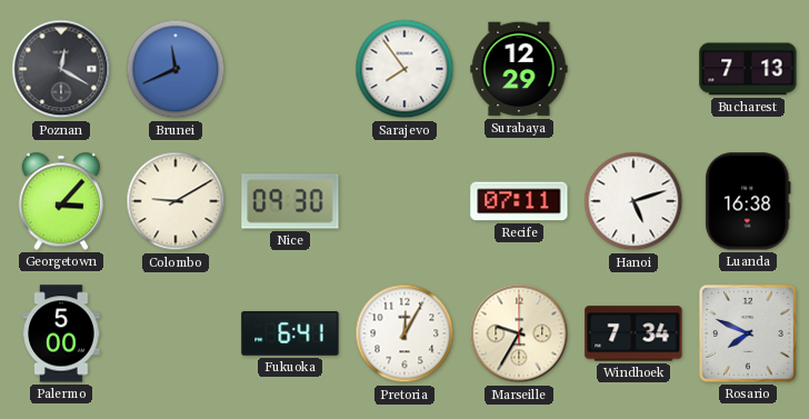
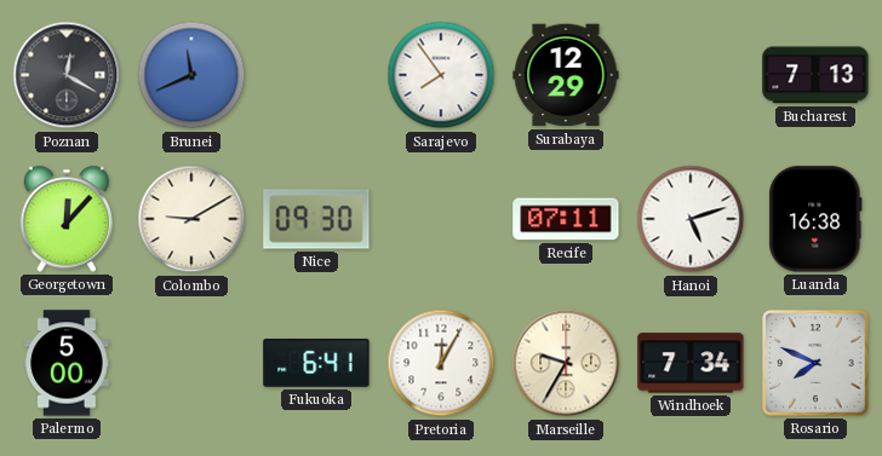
Georgetown: 3:07 -> 12:07
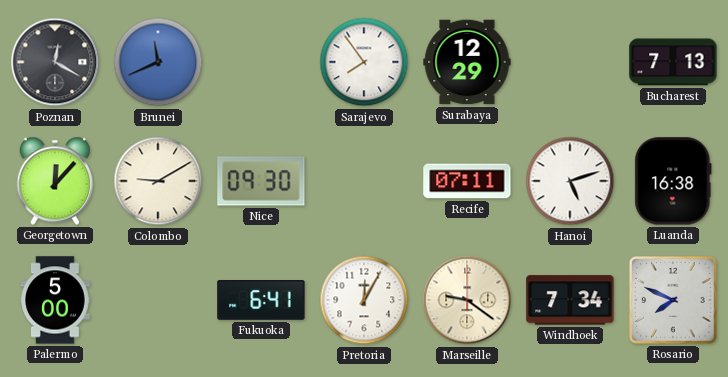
Marseille: 9:35 -> 9:21
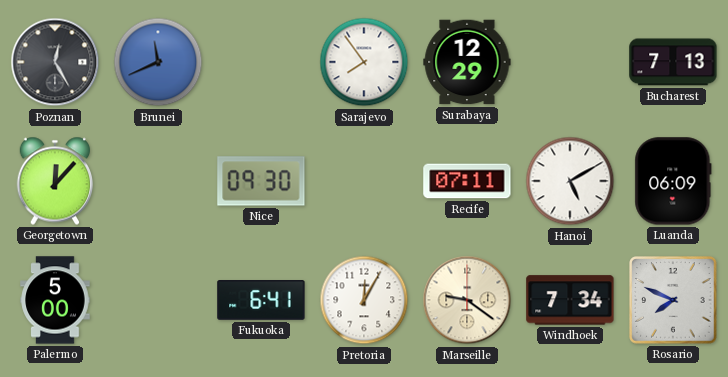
Poznan: 12:20 -> 12:25
Colombo: 9:10 -> none
Hanoi: 5:12 -> 5:10
Luanda: 16:38 -> 06:09
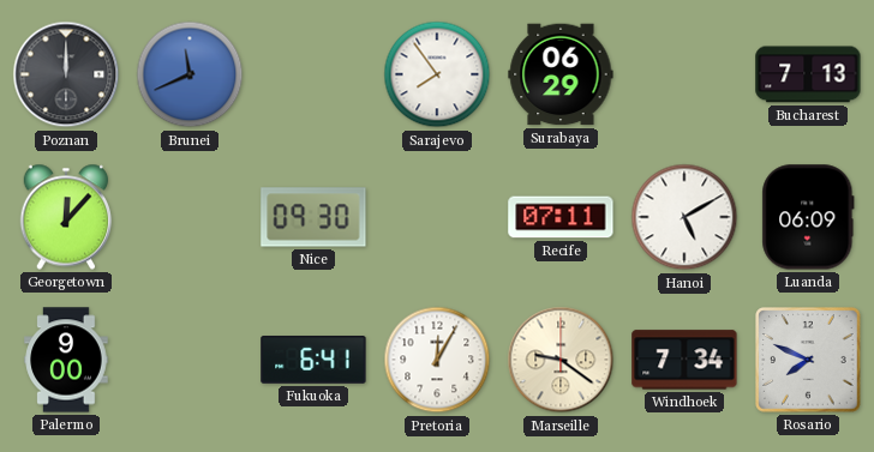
Poznan: 12:25 -> 12:00
Surabaya: 12:29 -> 06:29
Palermo: 5:00 -> 9:00
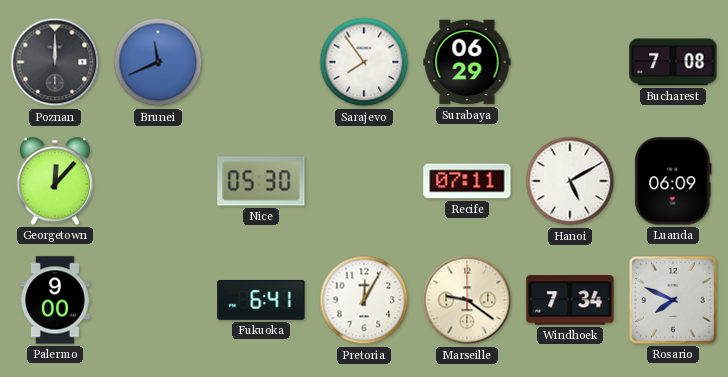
Bucharest: 7:13 -> 7:08
Nice: 09:30 -> 05:30
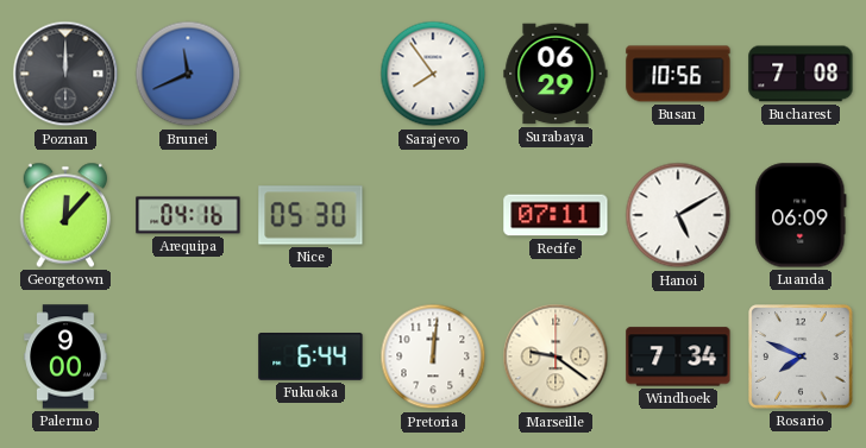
Busan: none -> 10:56
Arequipa: none -> 04:16
Fukuoka: 6:41 -> 6:44
Pretoria: 12:05 -> 12:01
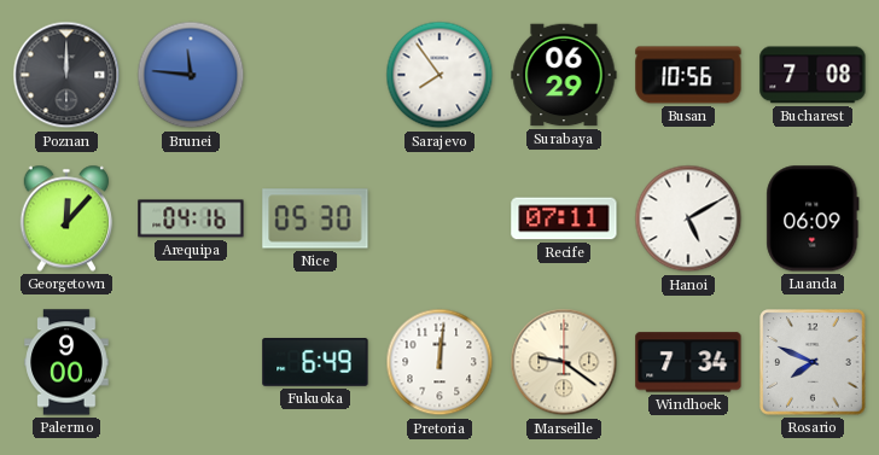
Brunei: 11:41 -> 11:46
Fukuoka: 6:44 -> 6:49
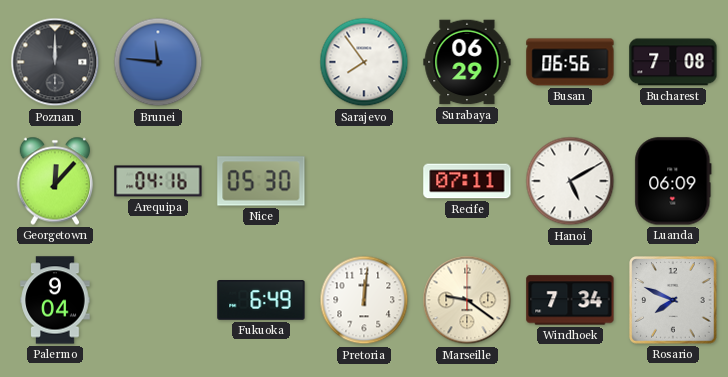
Busan: 10:56 -> 06:56
Palermo: 9:00 -> 9:04
